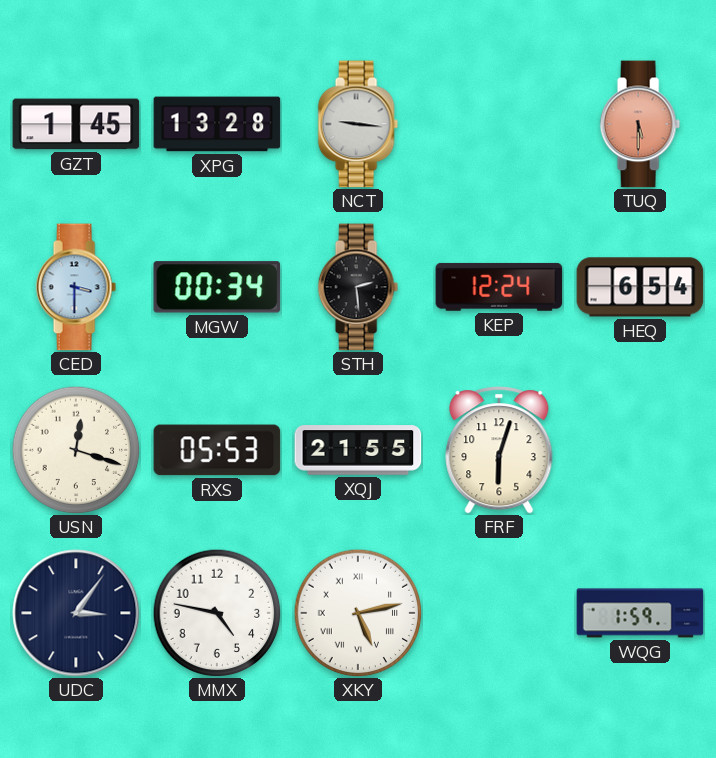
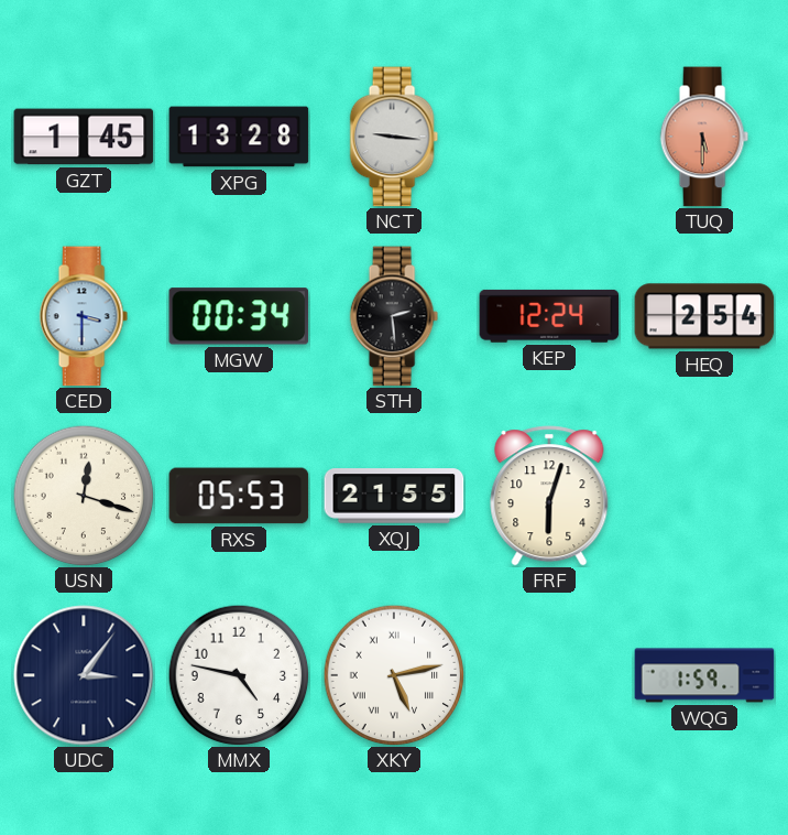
HEQ: 6:54 -> 2:54
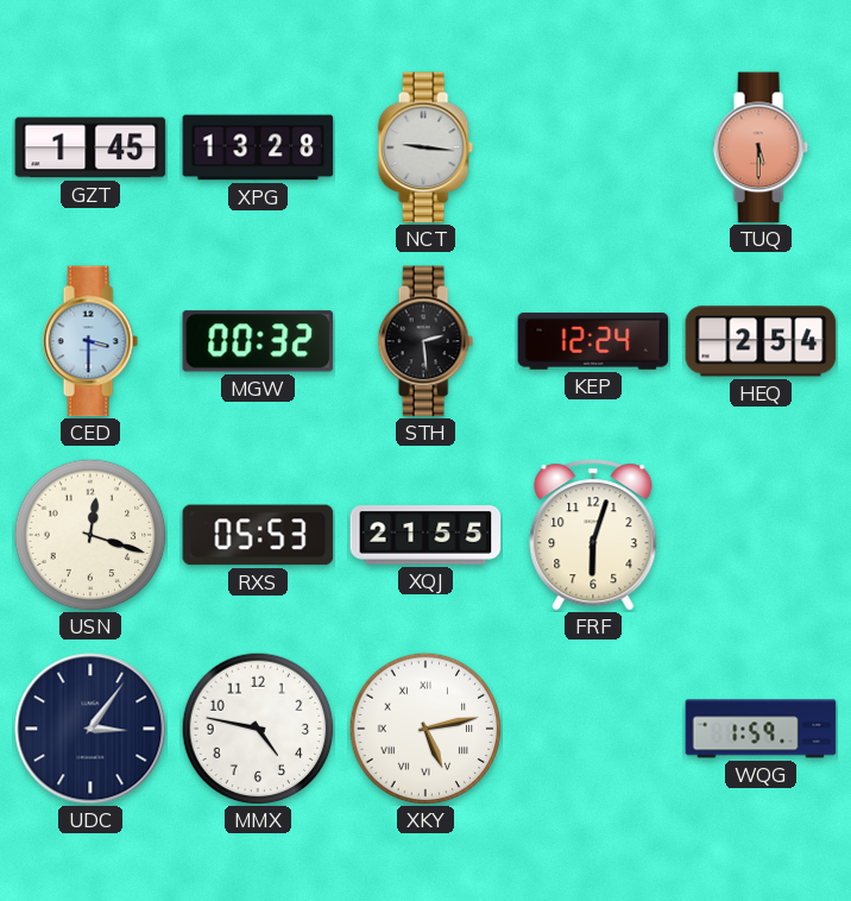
MGW: 00:34 -> 00:32
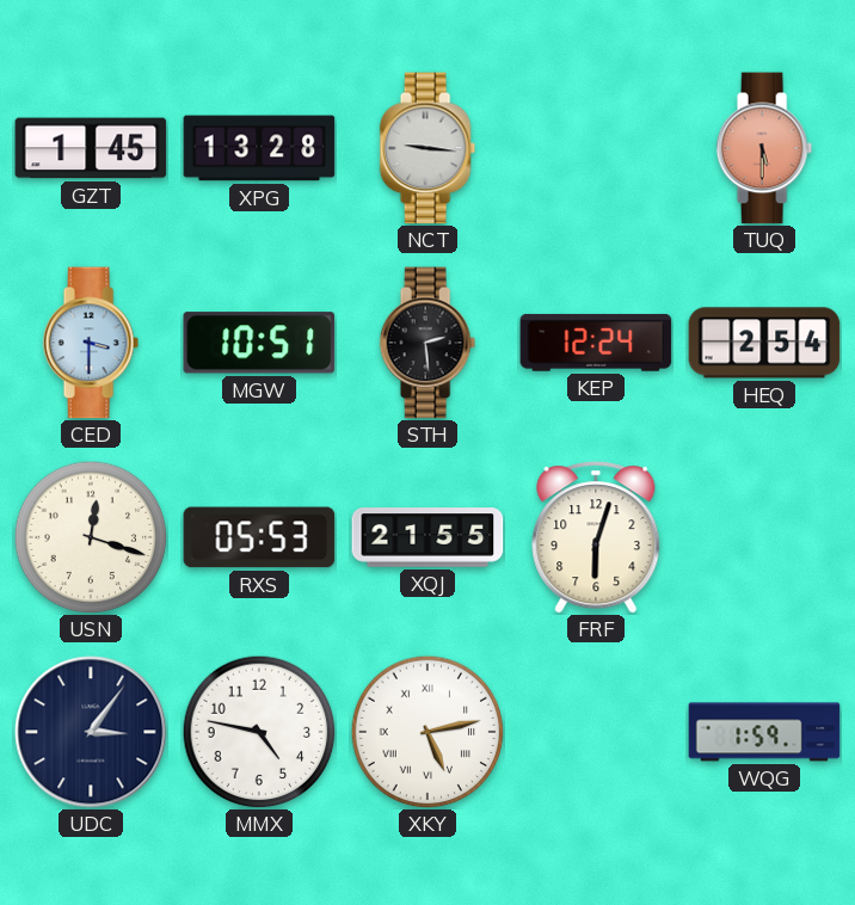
MGW: 00:32 -> 10:51
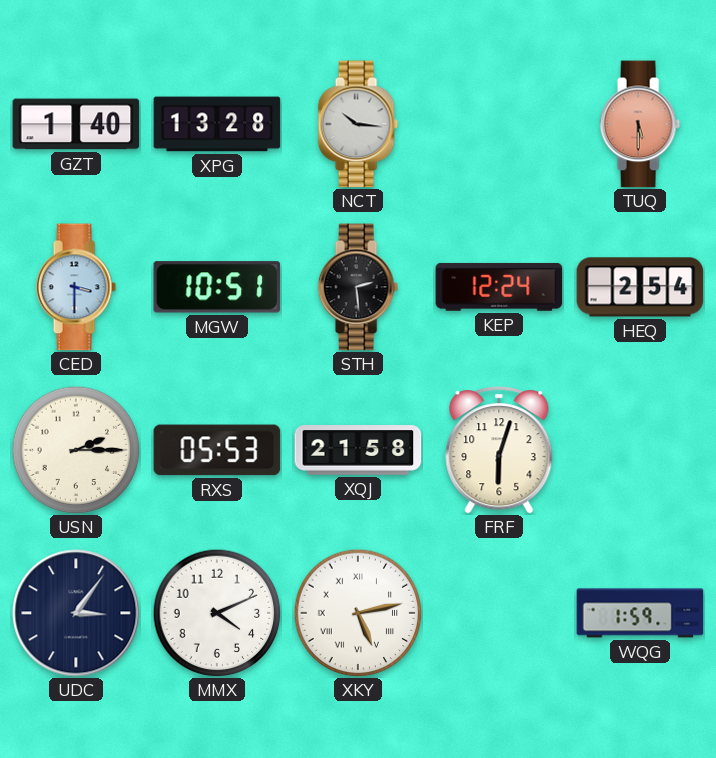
GZT: 1:45 -> 1:40
NCT: 9:16 -> 10:16
USN: 12:18 -> 2:15
XQJ: 21:55 -> 21:58
MMX: 4:47 -> 4:11
